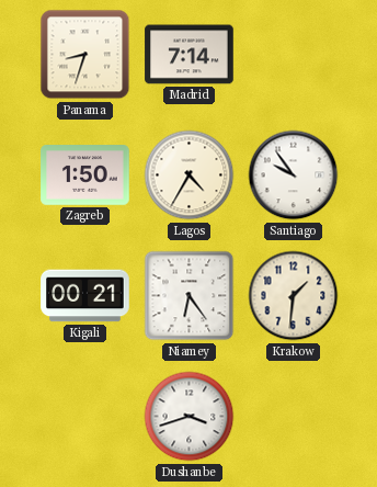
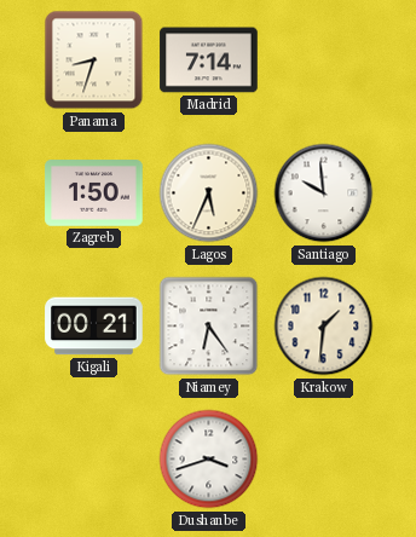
Lagos: 4:35 -> 5:34
Santiago: 9:54 -> 9:59
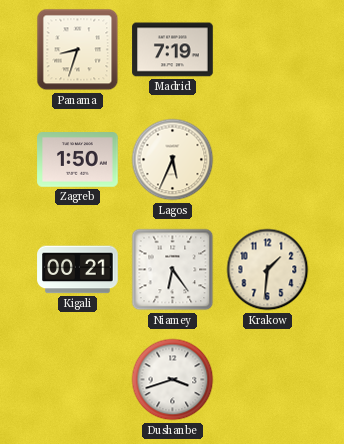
Madrid: 7:14 -> 7:19
Santiago: 9:59 -> none
